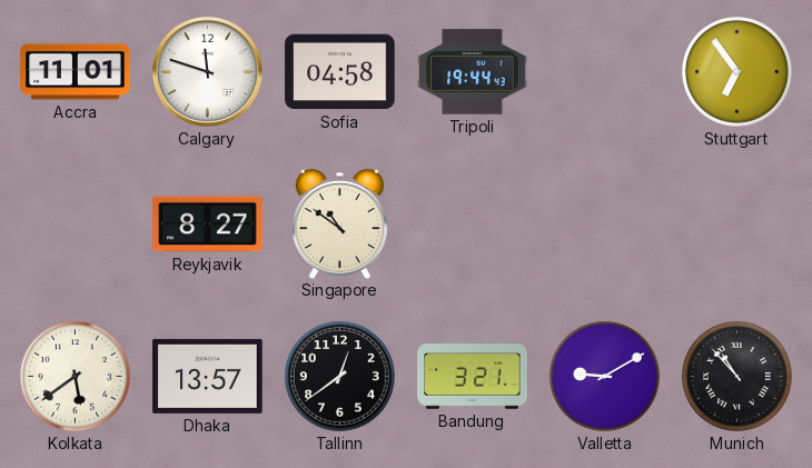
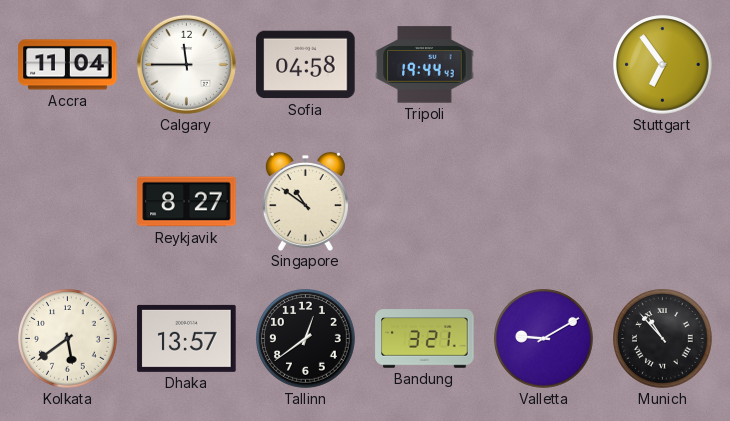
Accra: 11:01 -> 11:04
Calgary: 11:48 -> 11:45
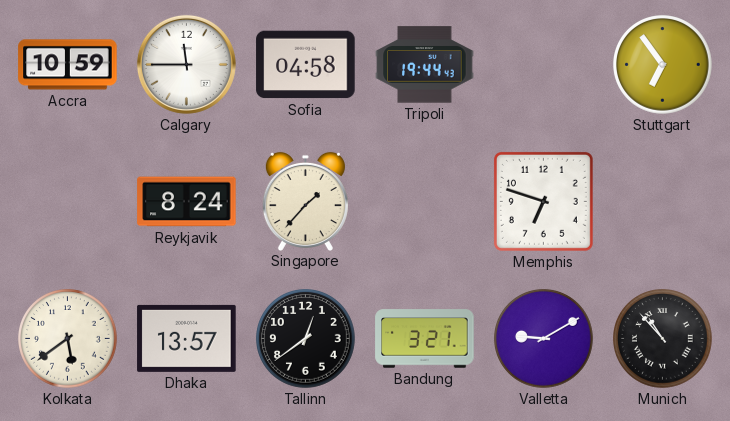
Accra: 11:04 -> 10:59
Reykjavik: 8:27 -> 8:24
Singapore: 10:51 -> 1:37
Memphis: none -> 6:48
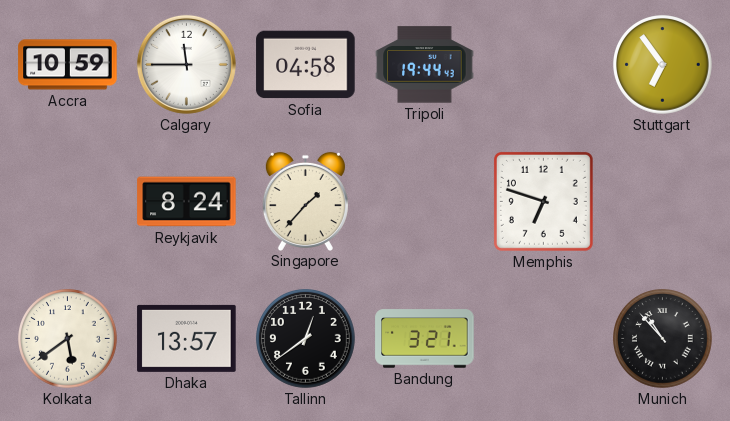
Valletta: 9:10 -> none
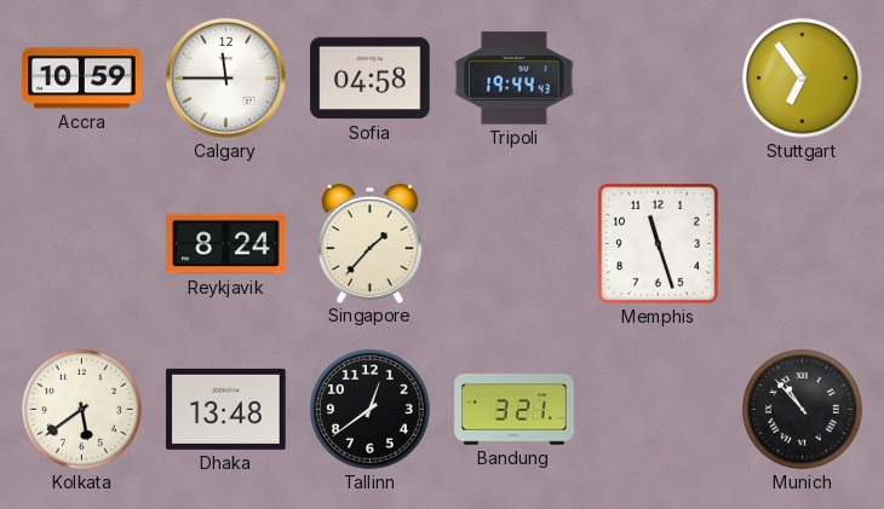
Memphis: 6:48 -> 11:27
Dhaka: 13:57 -> 13:48
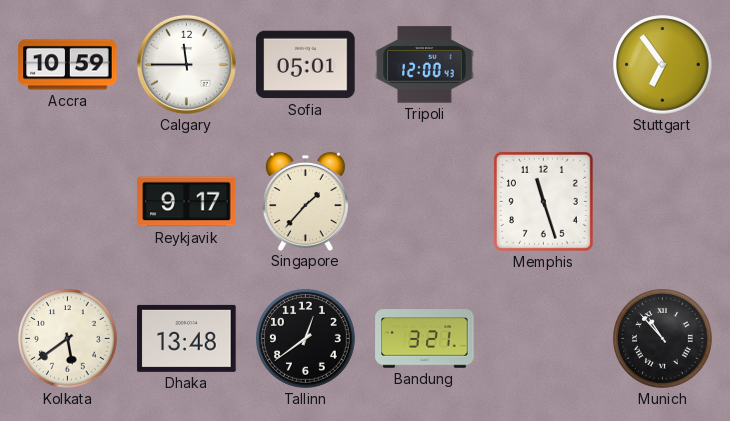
Sofia: 04:58 -> 05:01
Tripoli: 19:44 -> 12:00
Reykjavik: 8:24 -> 9:17
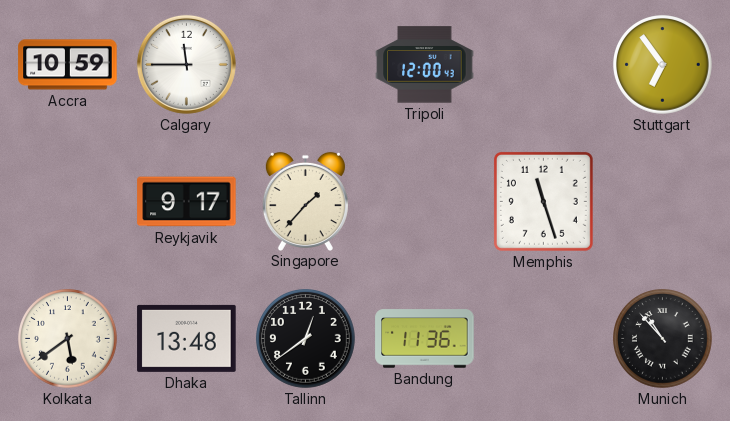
Sofia: 05:01 -> none
Bandung: 3:21 -> 11:36
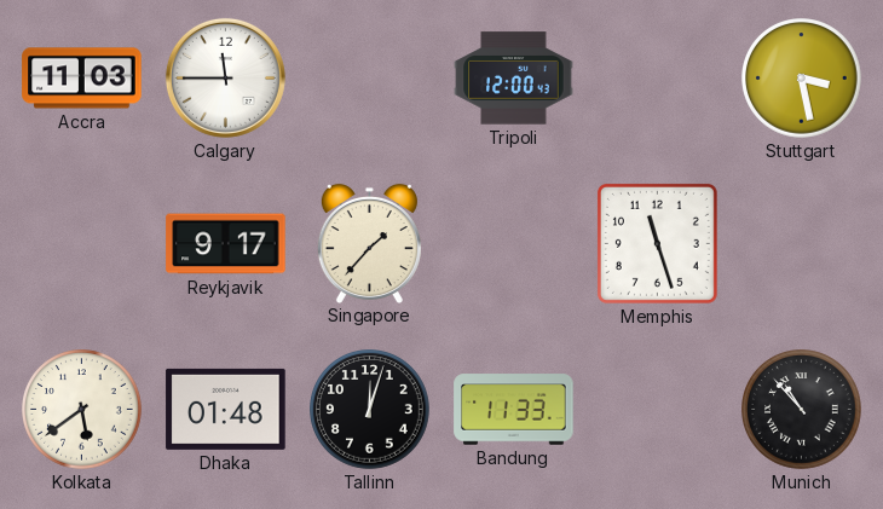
Accra: 10:59 -> 11:03
Stuttgart: 6:54 -> 3:28
Dhaka: 13:48 -> 01:48
Tallinn: 12:39 -> 12:03
Bandung: 11:36 -> 11:33
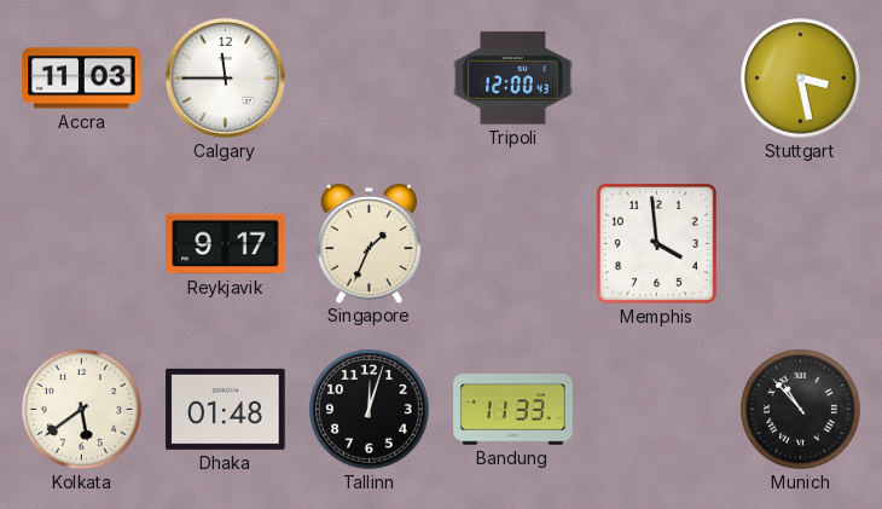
Singapore: 1:37 -> 1:34
Memphis: 11:27 -> 3:59
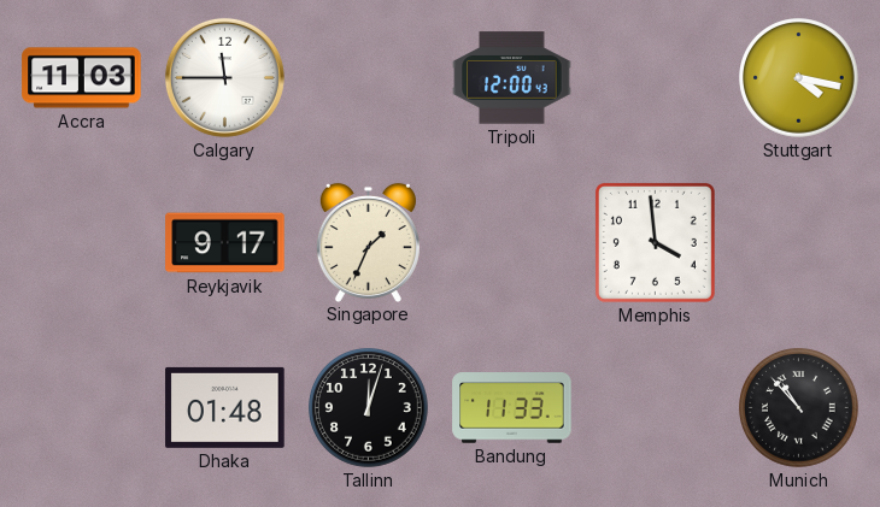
Stuttgart: 3:28 -> 4:17
Kolkata: 5:39 -> none
